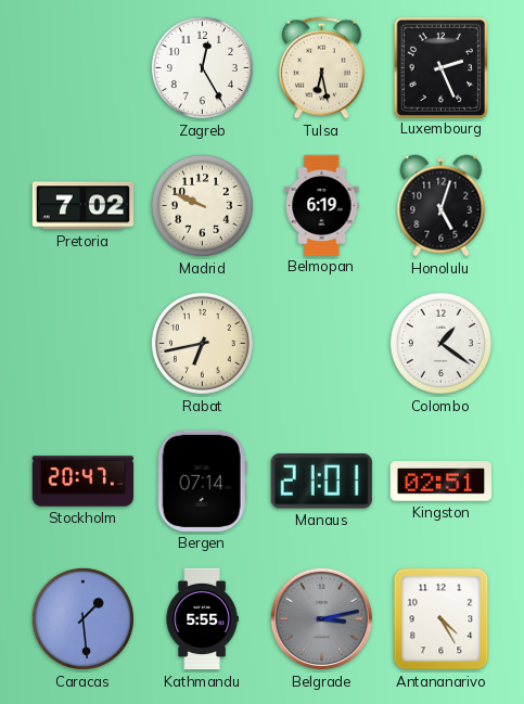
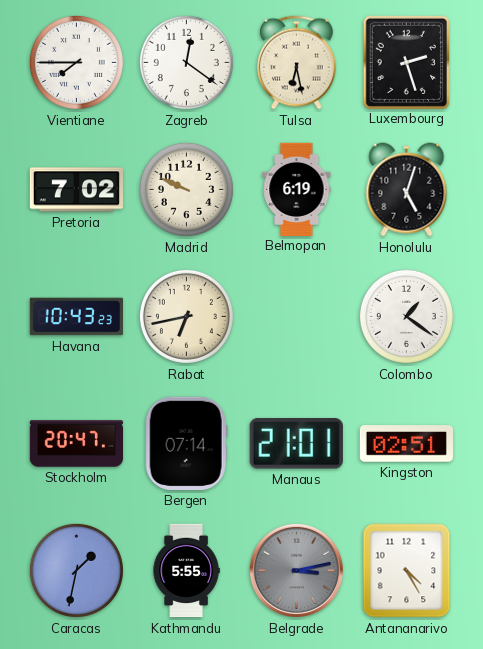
Vientiane: none -> 7:45
Zagreb: 12:25 -> 12:21
Luxembourg: 2:26 -> 2:27
Havana: none -> 10:43
Caracas: 1:29 -> 1:32
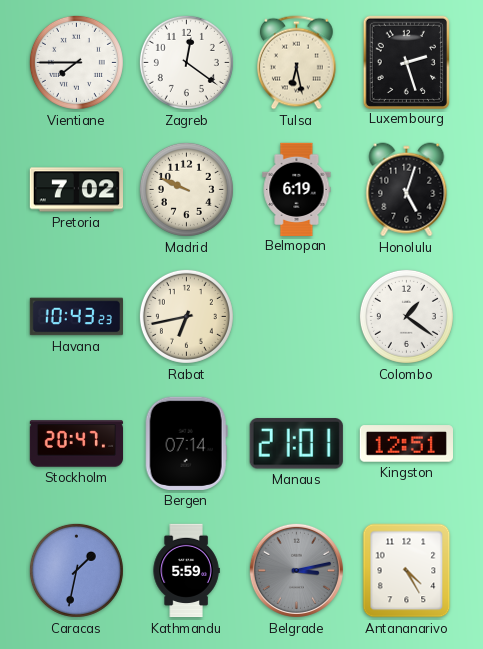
Kingston: 02:51 -> 12:51
Kathmandu: 5:55 -> 5:59
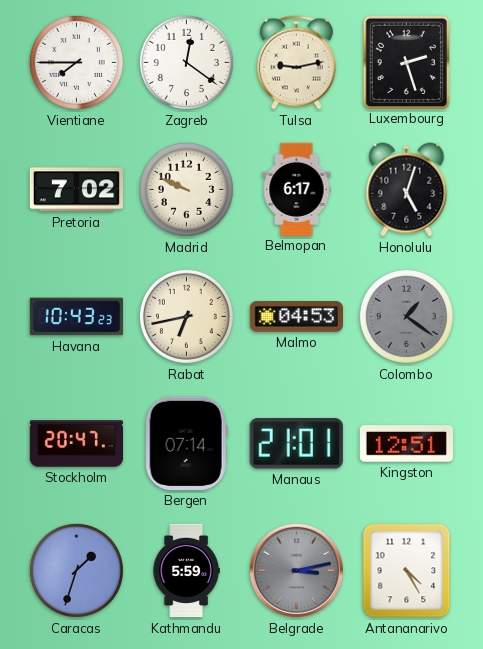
Tulsa: 6:28 -> 9:13
Belmopan: 6:19 -> 6:17
Malmo: none -> 04:53
Colombo dial: white -> grey
Caracas: 1:32 -> 1:33
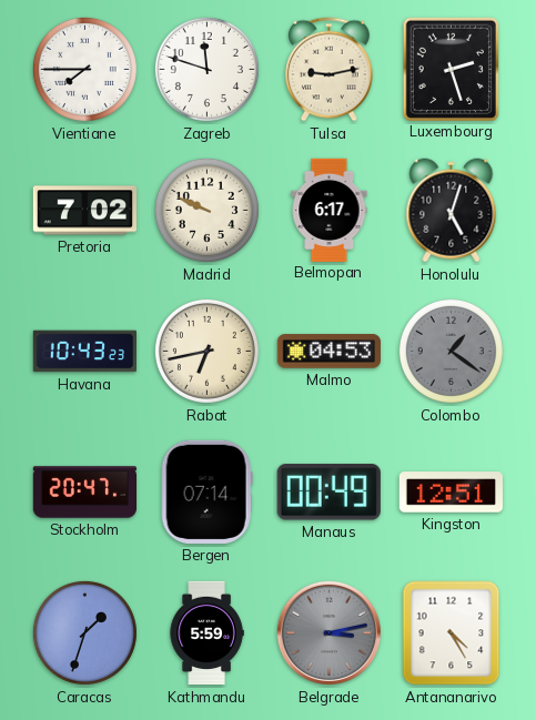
Zagreb: 12:21 -> 11:48
Manaus: 21:01 -> 00:49
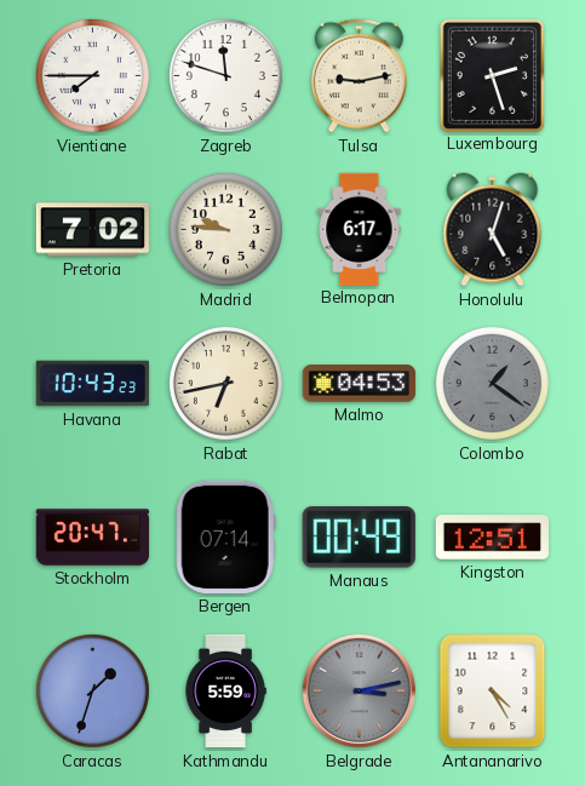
Madrid: 9:49 -> 9:46
